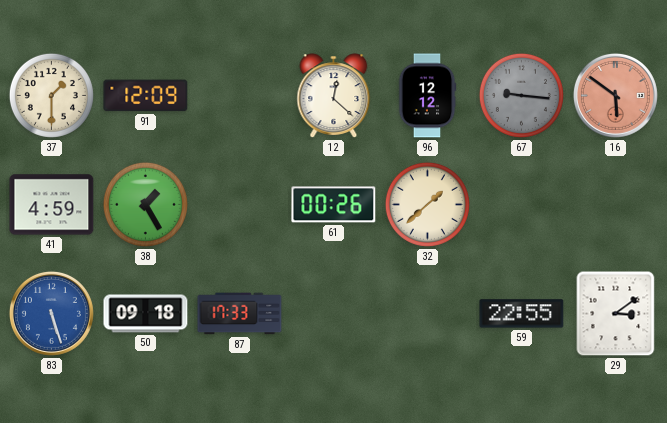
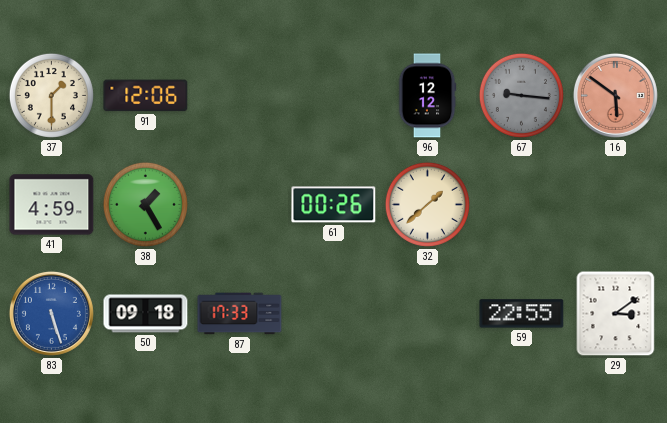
91: 12:09 -> 12:06
12: 12:22 -> none
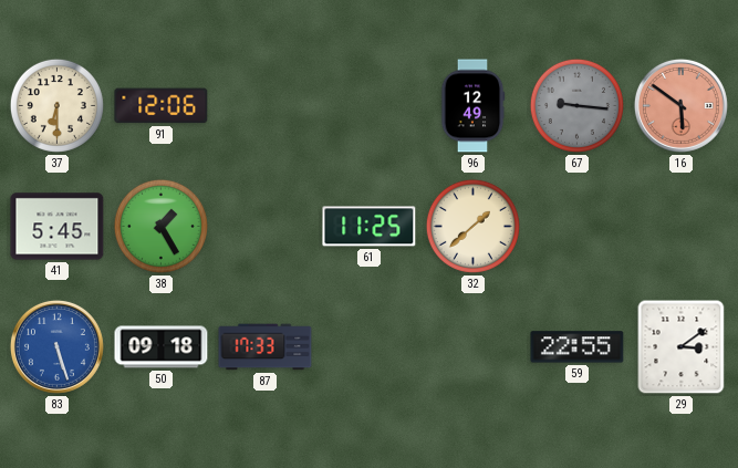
37: 1:30 -> 6:30
96: 12:12 -> 12:49
41: 4:59 -> 5:45
61: 00:26 -> 11:25
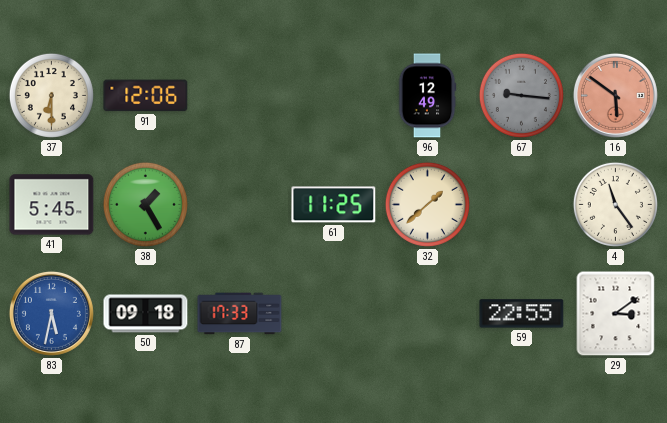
4: none -> 11:24
83: 5:27 -> 5:32
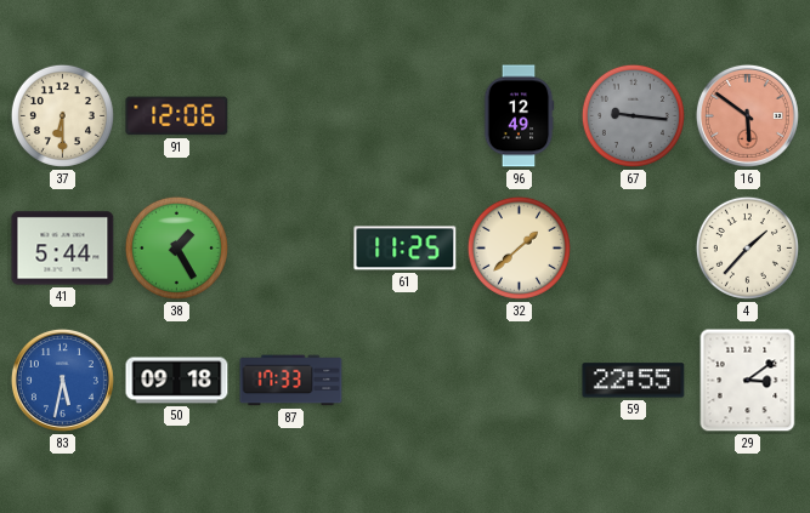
41: 5:45 -> 5:44
4: 11:24 -> 1:37
